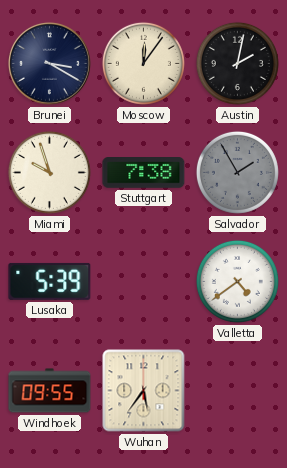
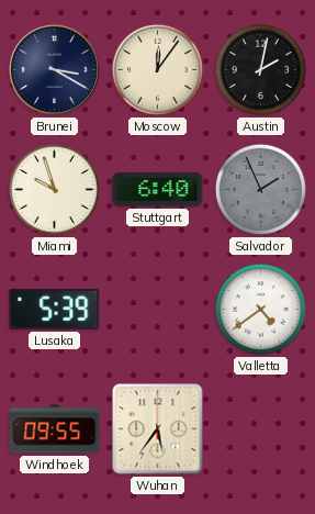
Stuttgart: 7:38 -> 6:40
Salvador: 1:55 -> 1:56
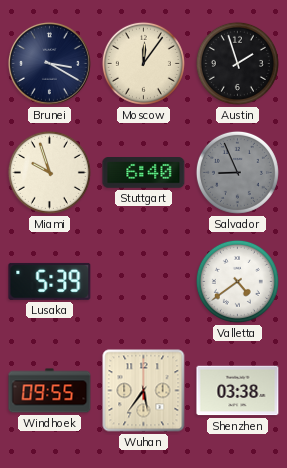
Austin: 2:02 -> 1:57
Salvador: 1:56 -> 8:56
Shenzhen: none -> 03:38
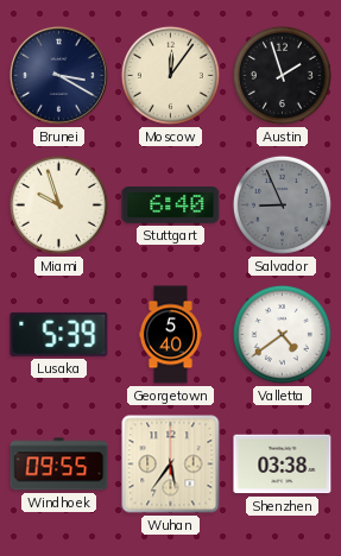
Georgetown: none -> 5:40
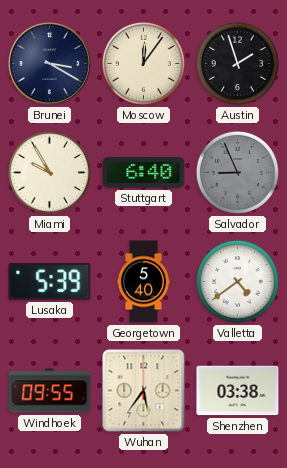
Miami: 9:57 -> 9:55
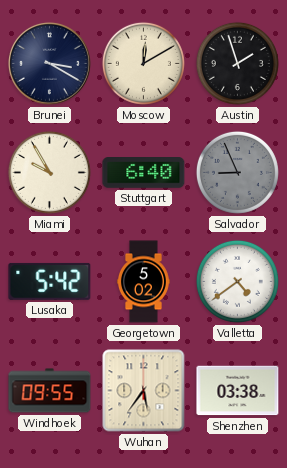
Moscow: 12:06 -> 12:10
Lusaka: 5:39 -> 5:42
Georgetown: 5:40 -> 5:02
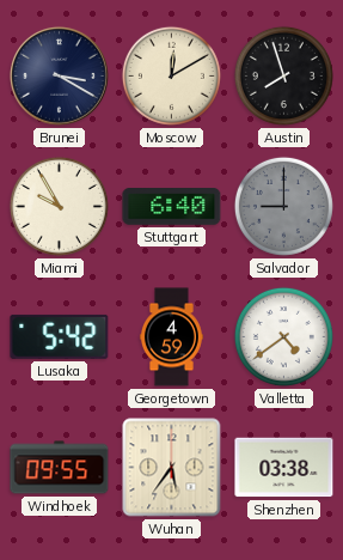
Austin: 1:57 -> 7:57
Salvador: 8:56 -> 9:00
Georgetown: 5:02 -> 4:59
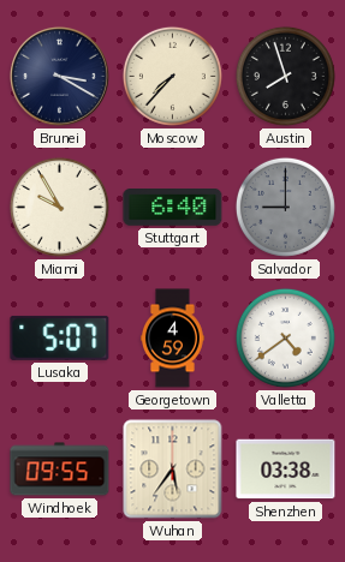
Moscow: 12:10 -> 7:37
Lusaka: 5:42 -> 5:07
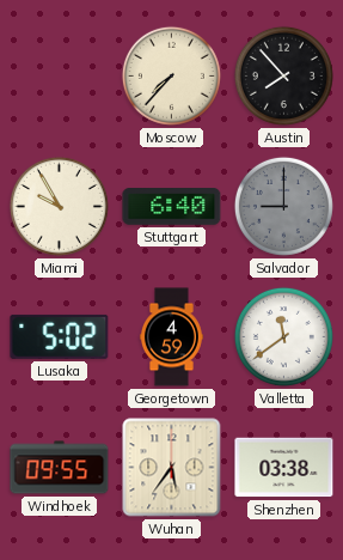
Brunei: 3:20 -> none
Austin: 7:57 -> 7:53
Lusaka: 5:07 -> 5:02
Valletta: 4:39 -> 11:39
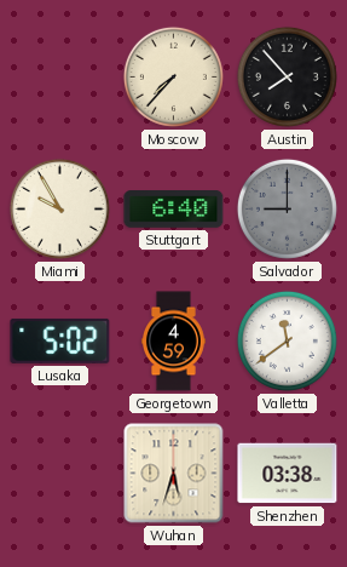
Windhoek: 09:55 -> none
Wuhan: 5:36 -> 5:33
